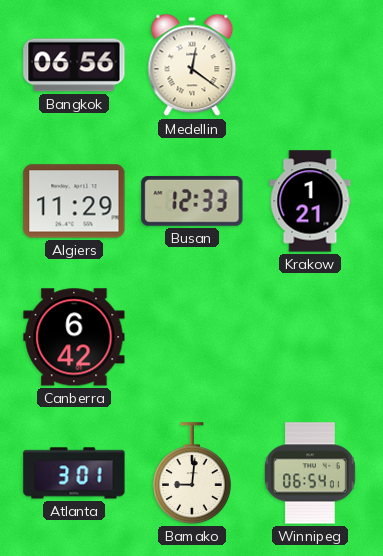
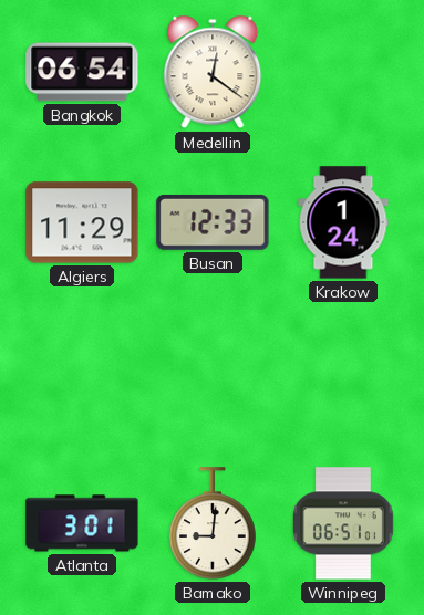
Bangkok: 06:56 -> 06:54
Krakow: 1:21 -> 1:24
Canberra: 6:42 -> none
Winnipeg: 06:54 -> 06:51
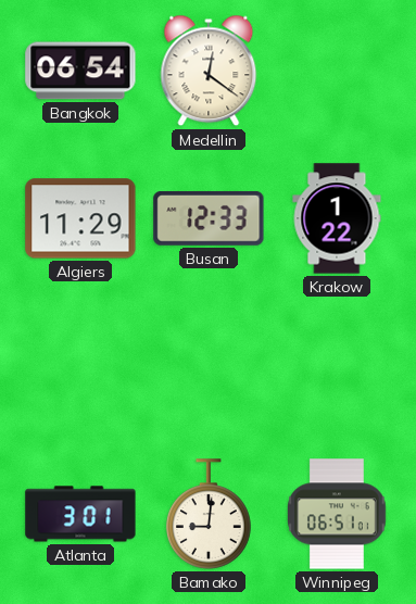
Krakow: 1:24 -> 1:22
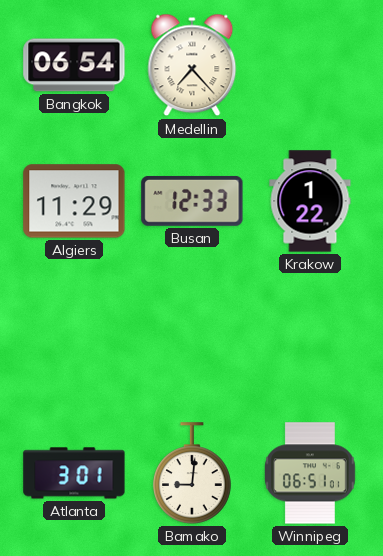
Medellin: 12:21 -> 7:23
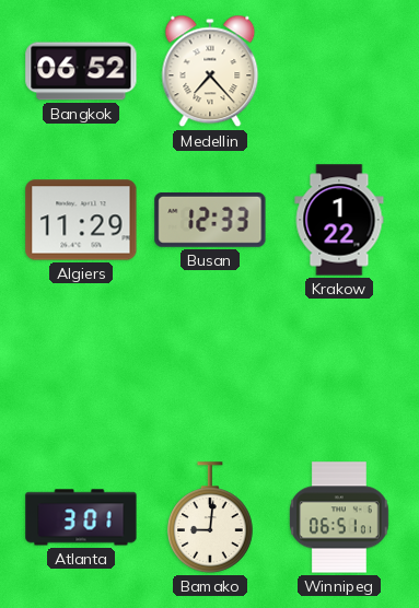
Bangkok: 06:54 -> 06:52
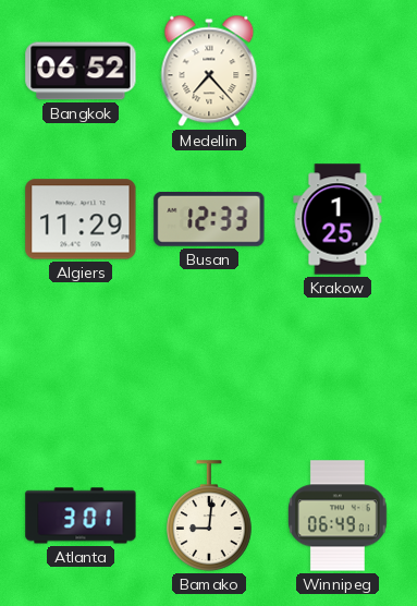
Krakow: 1:22 -> 1:25
Winnipeg: 06:51 -> 06:49
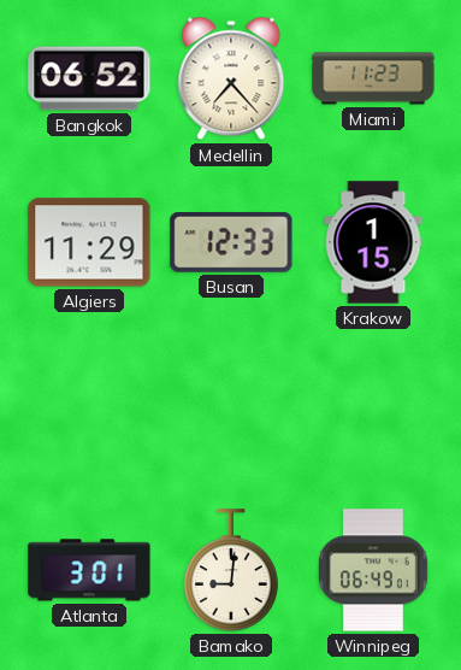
Miami: none -> 11:23
Krakow: 1:25 -> 1:15
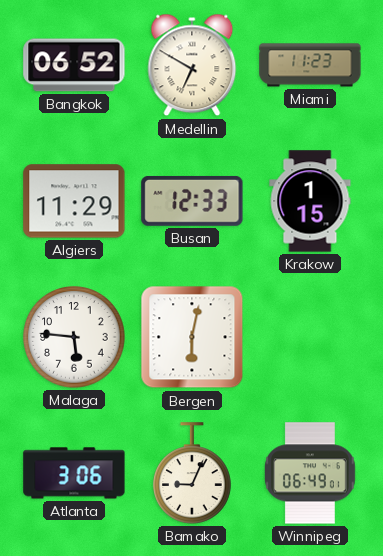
Medellin: 7:23 -> 6:50
Malaga: none -> 5:46
Bergen: none -> 6:02
Atlanta: 3:01 -> 3:06
Bamako: 9:01 -> 9:04
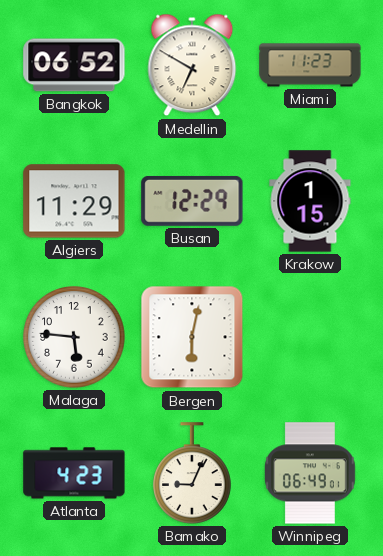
Busan: 12:33 -> 12:29
Atlanta: 3:06 -> 4:23
